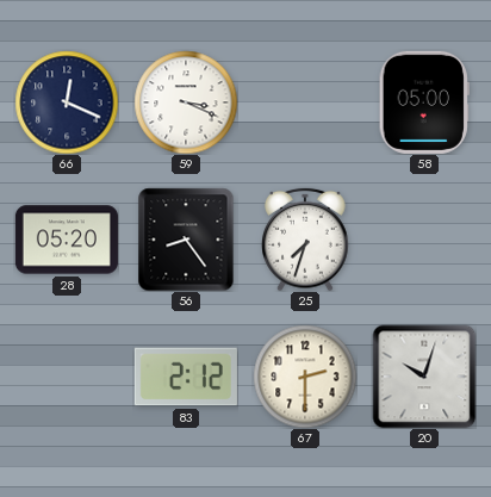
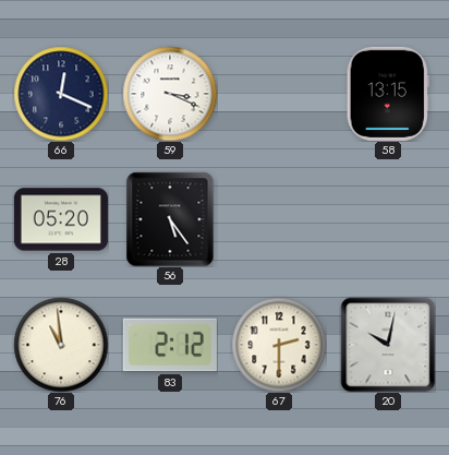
58: 05:00 -> 13:15
56: 8:24 -> 5:24
25: 7:33 -> none
76: none -> 10:59
20: 10:03 -> 10:02
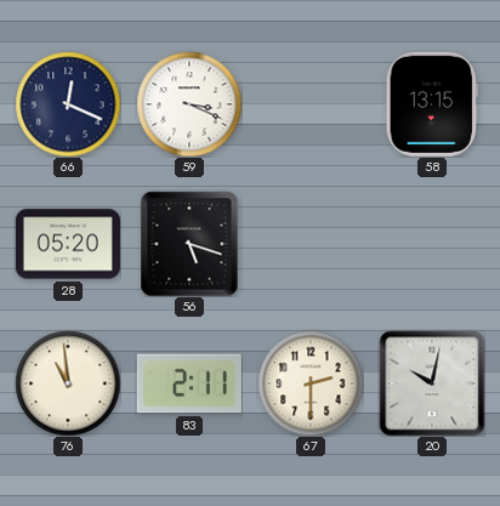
56: 5:24 -> 5:18
83: 2:12 -> 2:11
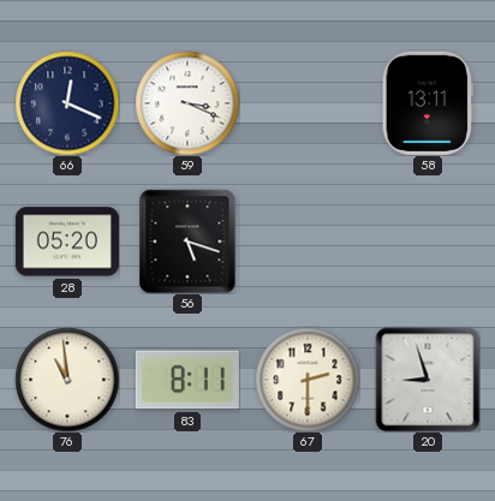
58: 13:15 -> 13:11
83: 2:11 -> 8:11
20: 10:02 -> 8:57
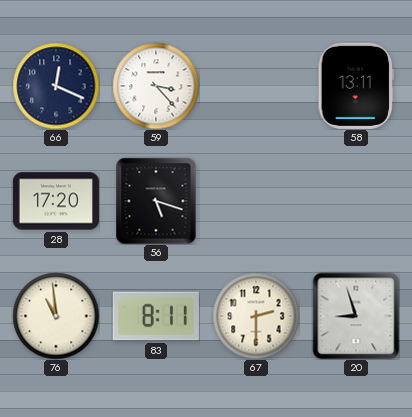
59: 3:19 -> 3:23
28: 05:20 -> 17:20
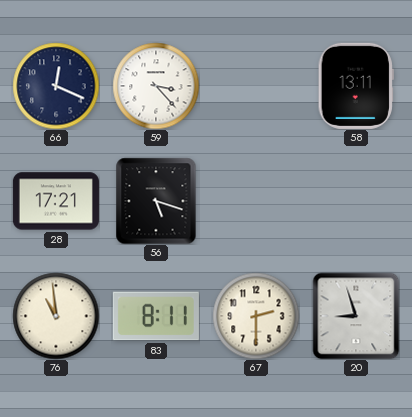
28: 17:20 -> 17:21
